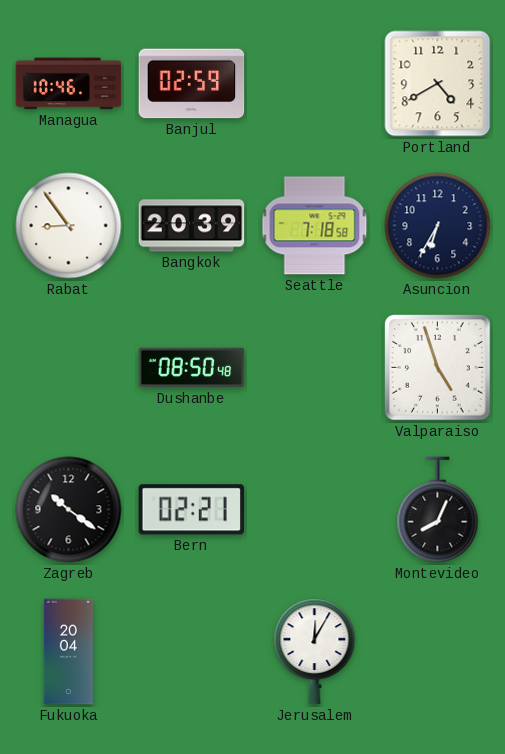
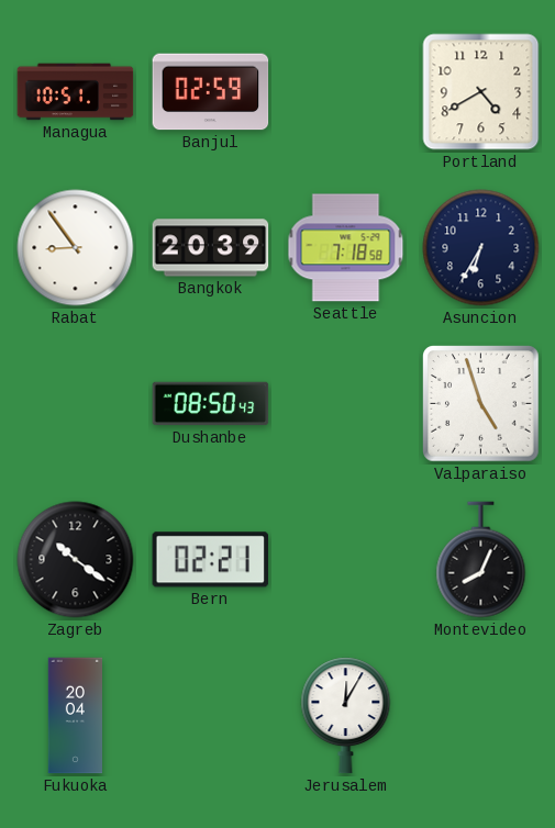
Managua: 10:46 -> 10:51
Dushanbe: 08:50:48 -> 08:50:43
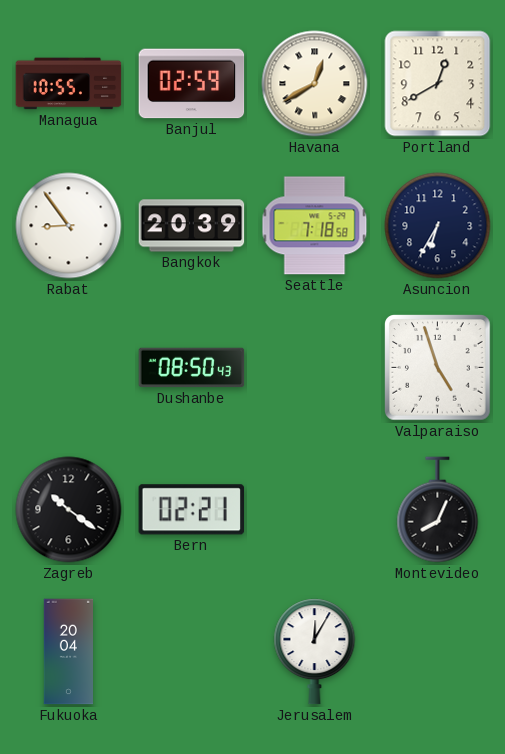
Managua: 10:51 -> 10:55
Havana: none -> 12:40
Portland: 4:40 -> 12:40
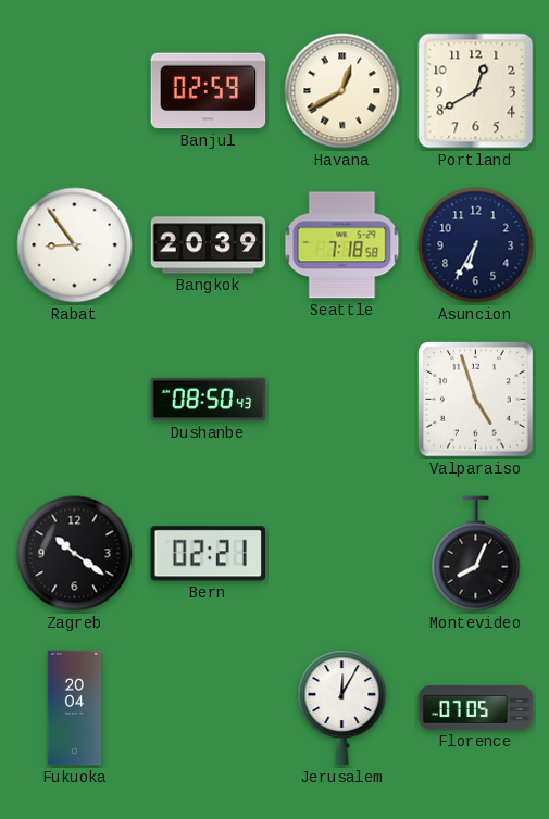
Managua: 10:55 -> none
Florence: none -> 07:05
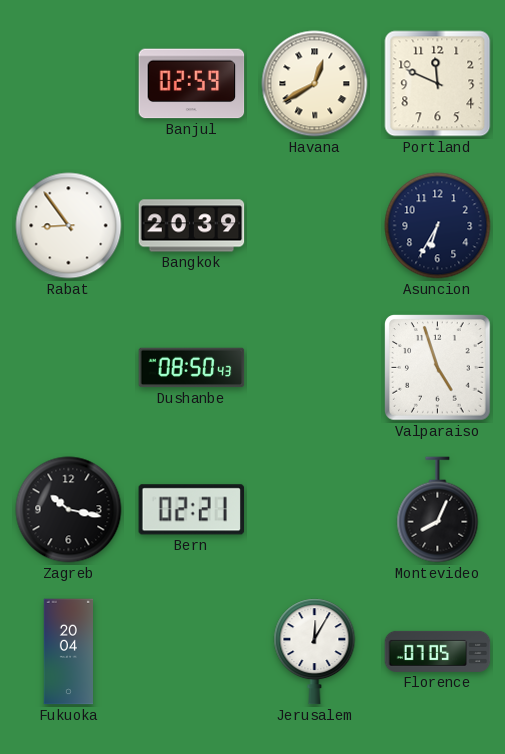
Portland: 12:40 -> 11:49
Seattle: 7:18 -> none
Zagreb: 10:21 -> 10:17
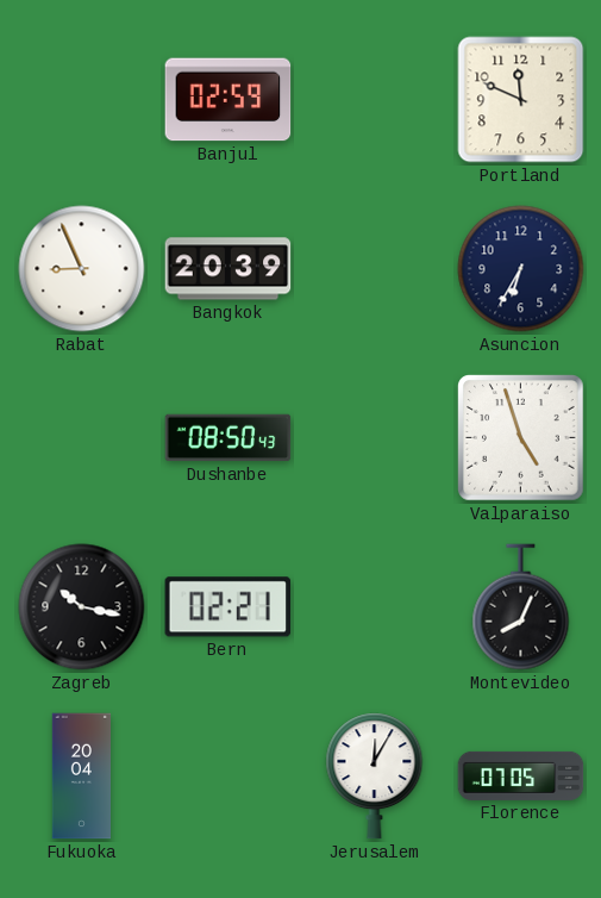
Havana: 12:40 -> none
Rabat: 8:54 -> 8:56
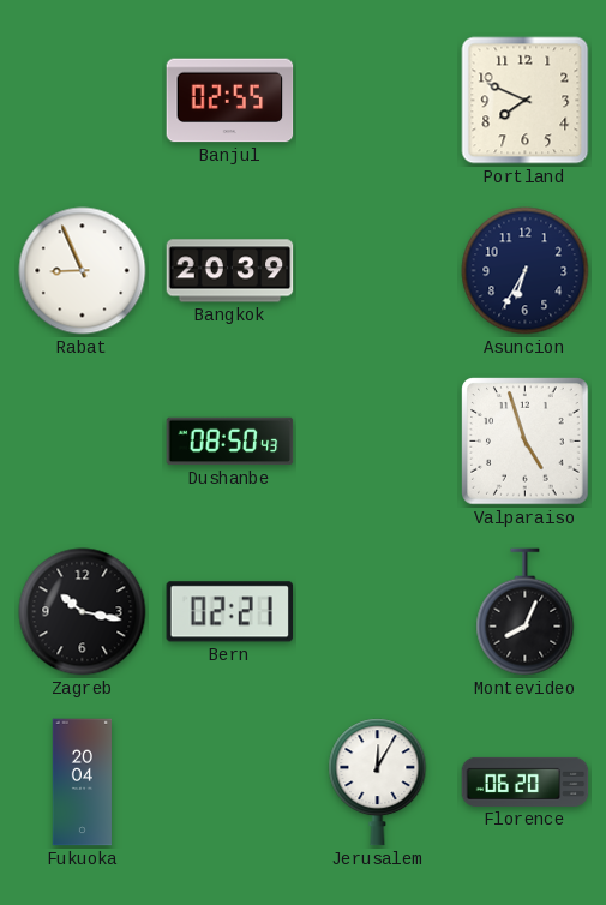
Banjul: 02:59 -> 02:55
Portland: 11:49 -> 7:49
Florence: 07:05 -> 06:20
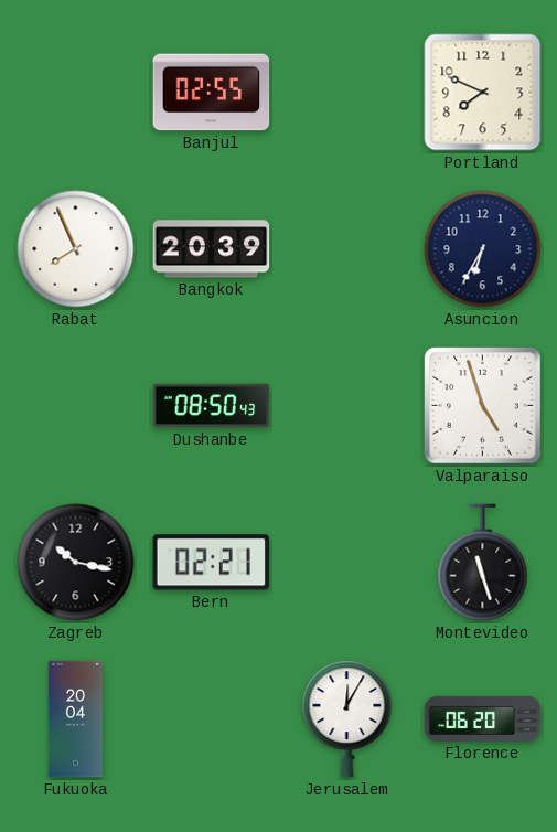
Rabat: 8:56 -> 7:56
Montevideo: 8:04 -> 11:27
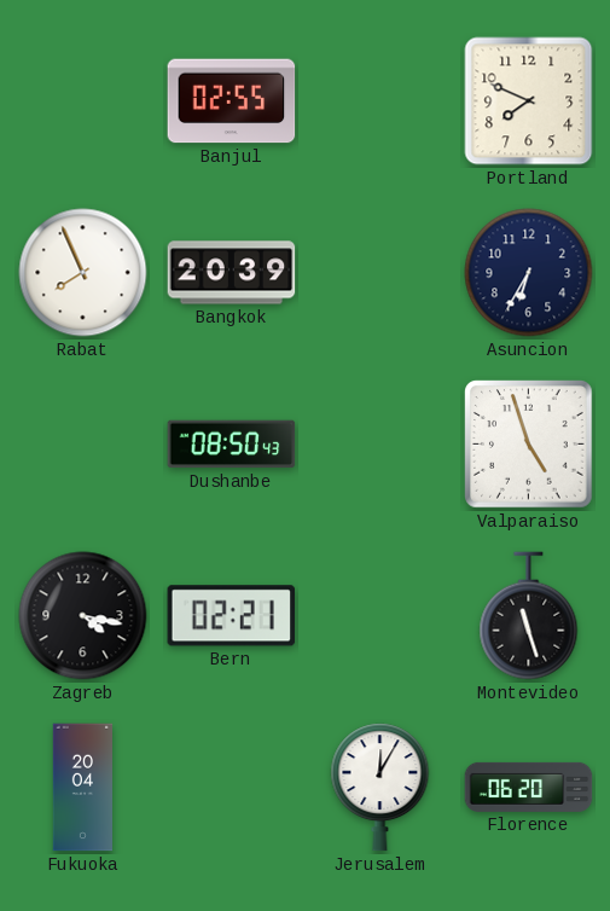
Zagreb: 10:17 -> 4:17
